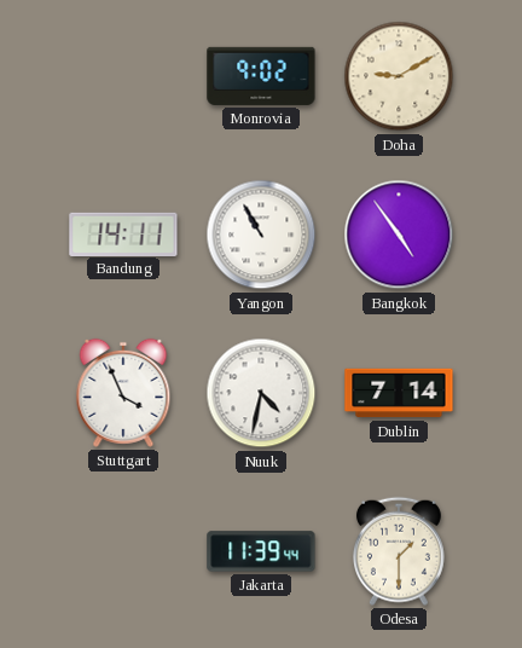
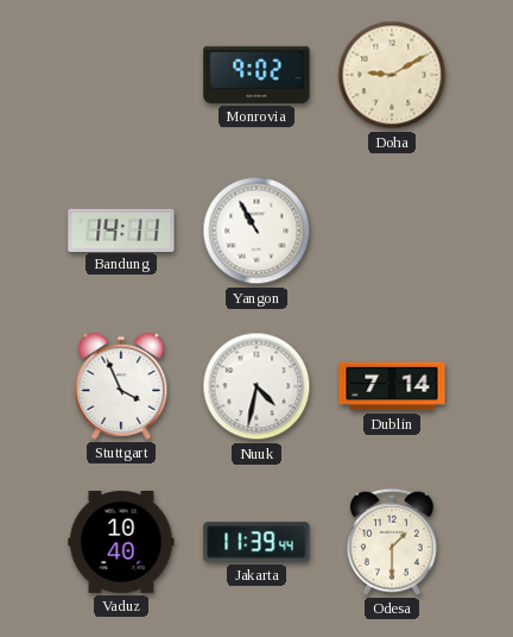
Bangkok: 4:54 -> none
Vaduz: none -> 10:40
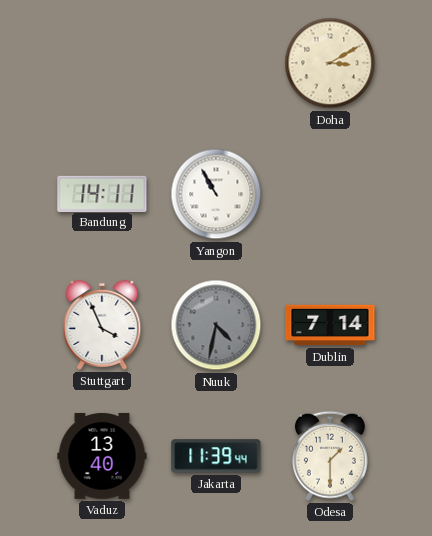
Monrovia: 9:02 -> none
Doha: 9:10 -> 3:10
Nuuk dial: white -> grey
Vaduz: 10:40 -> 13:40
